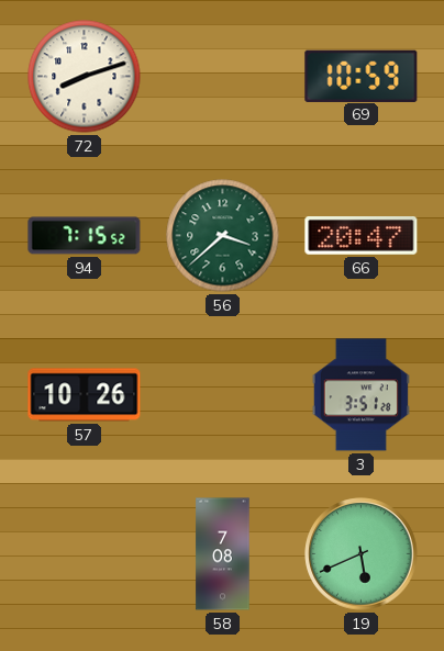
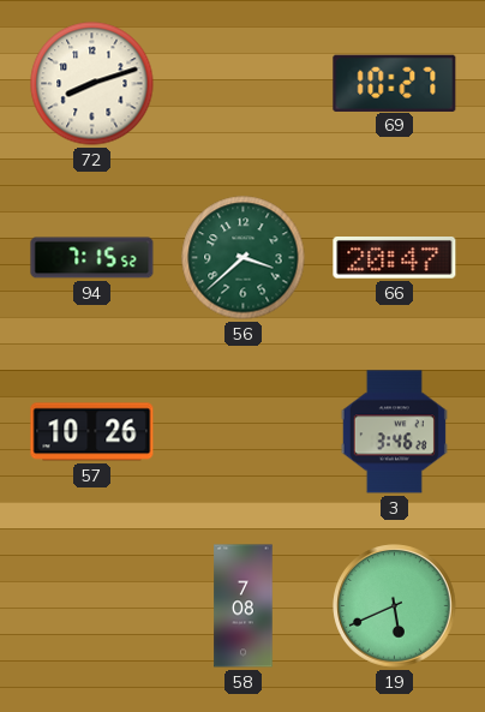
69: 10:59 -> 10:27
3: 3:51 -> 3:46
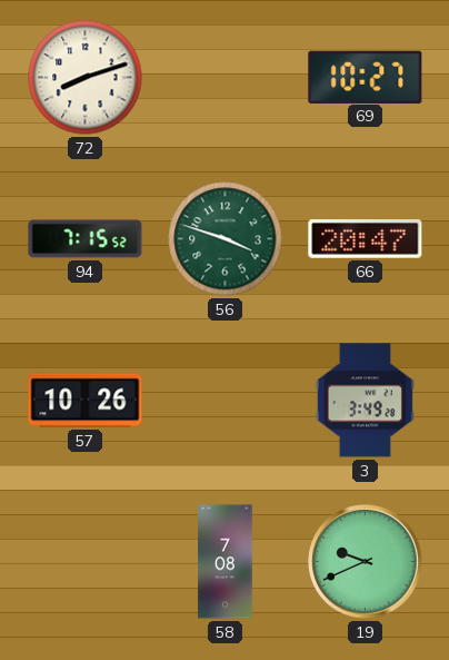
56: 3:38 -> 3:48
3: 3:46 -> 3:49
19: 5:41 -> 9:41
